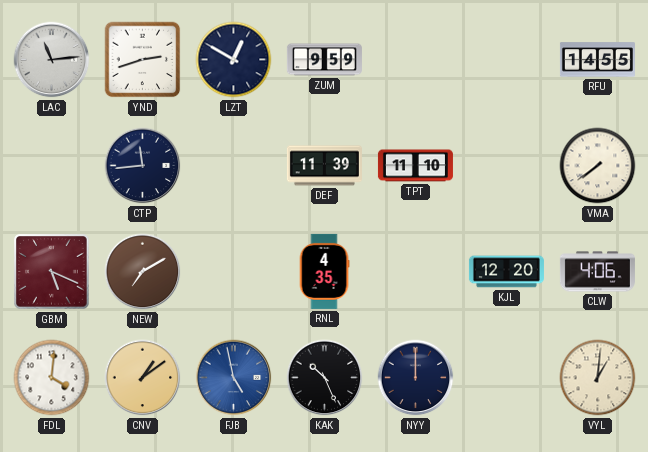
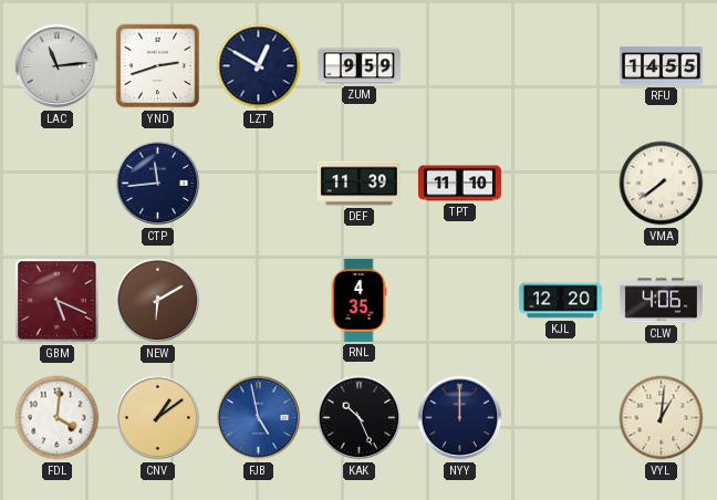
NEW: 7:10 -> 6:10
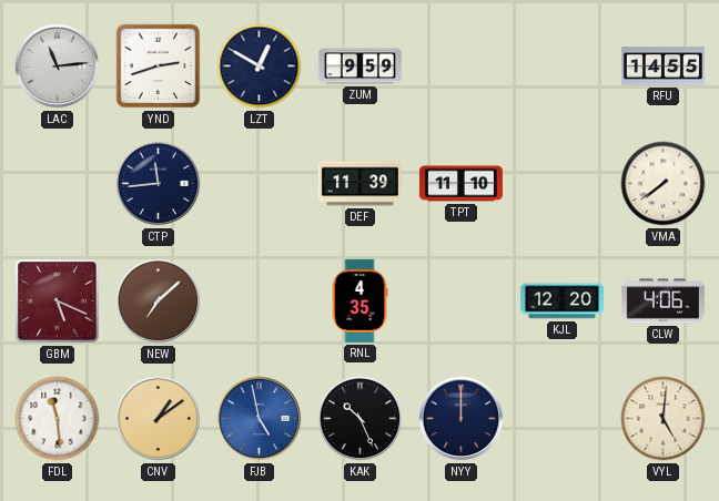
NEW: 6:10 -> 7:08
FDL: 4:01 -> 11:29
VYL: 1:01 -> 5:01
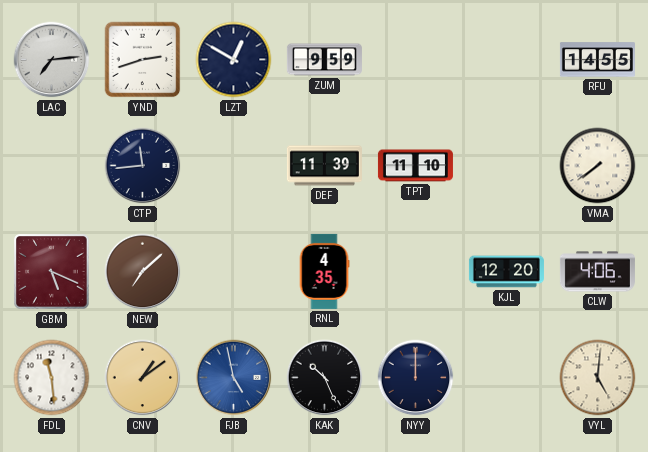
LAC: 11:14 -> 7:14
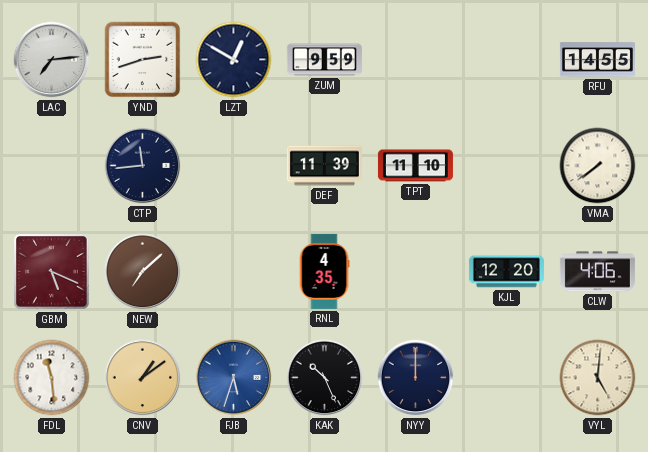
FJB: 4:58 -> 5:33
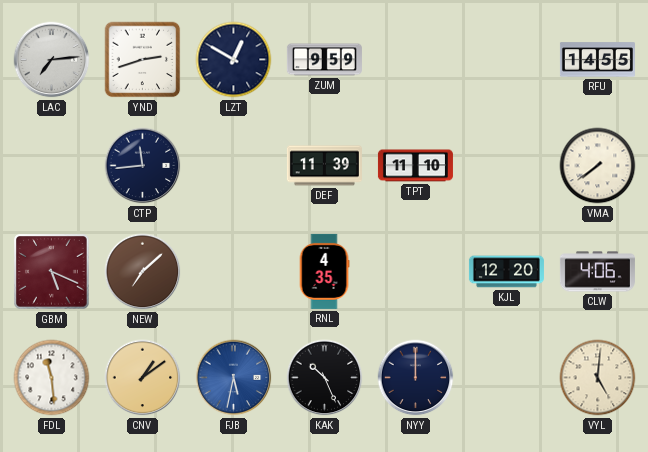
FJB: 5:33 -> 5:32
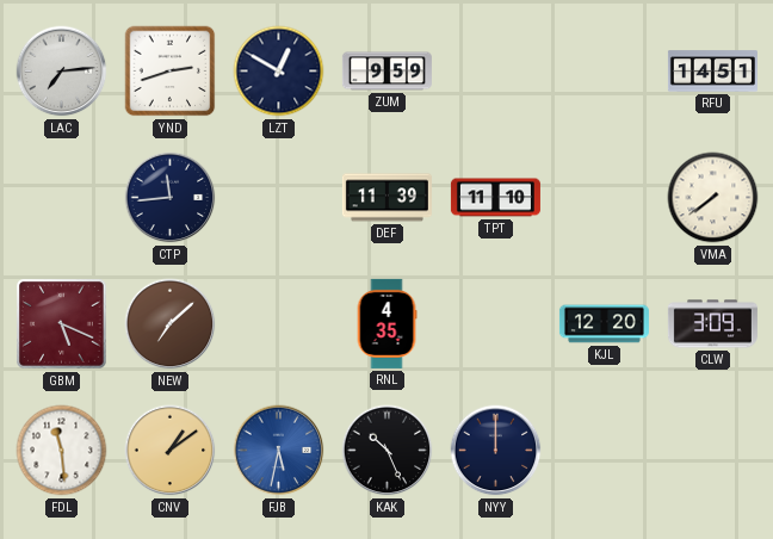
RFU: 14:55 -> 14:51
CLW: 4:06 -> 3:09
VYL: 5:01 -> none
